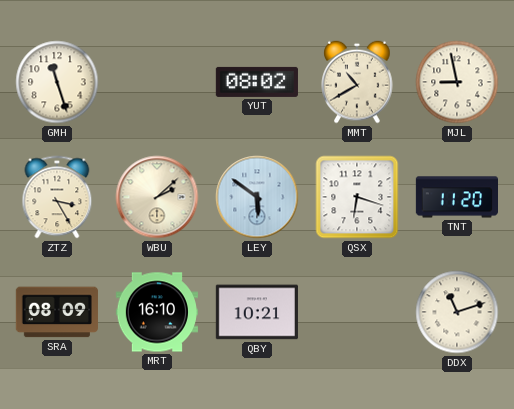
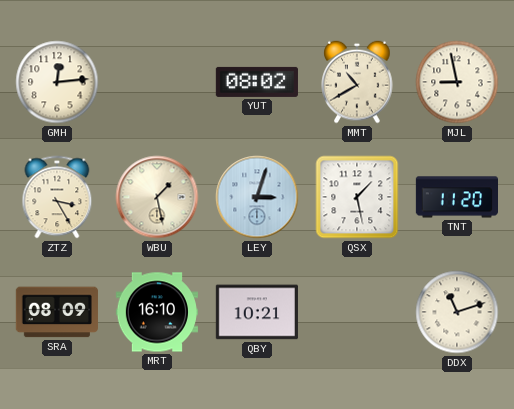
GMH: 11:27 -> 12:14
WBU: 2:08 -> 1:28
LEY: 5:51 -> 3:03
QSX: 6:18 -> 1:28
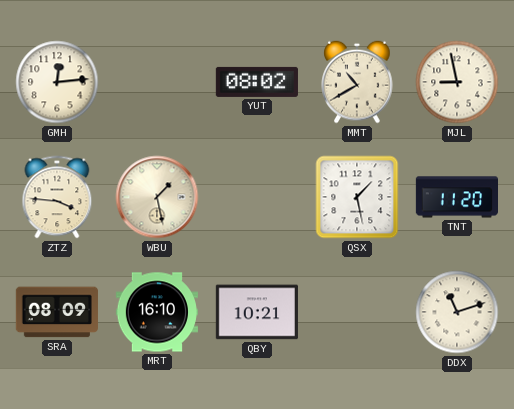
ZTZ: 3:25 -> 3:46
LEY: 3:03 -> none
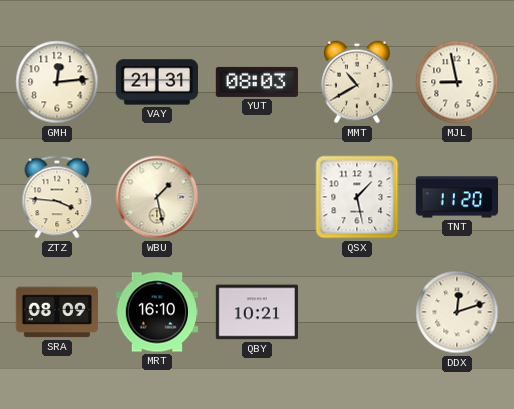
VAY: none -> 21:31
YUT: 08:02 -> 08:03
DDX: 11:12 -> 12:12
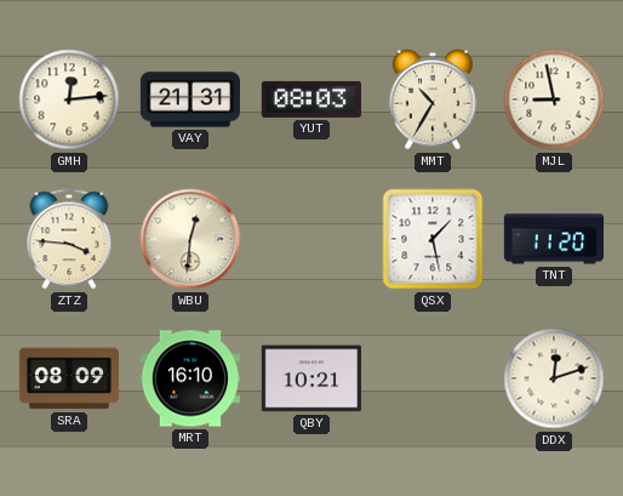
MMT: 10:40 -> 10:35
WBU: 1:28 -> 12:31
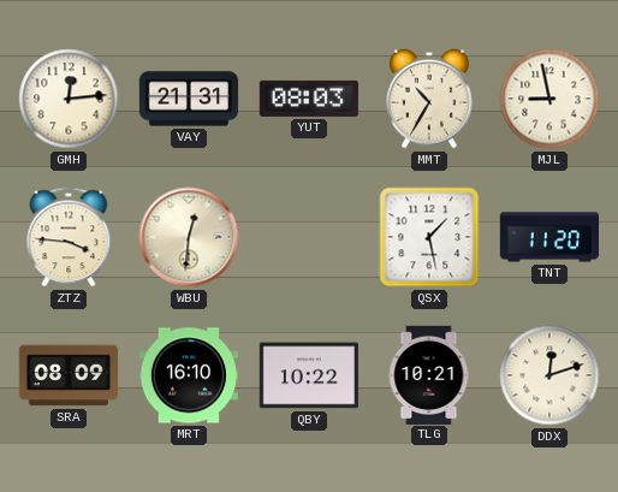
QBY: 10:21 -> 10:22
TLG: none -> 10:21
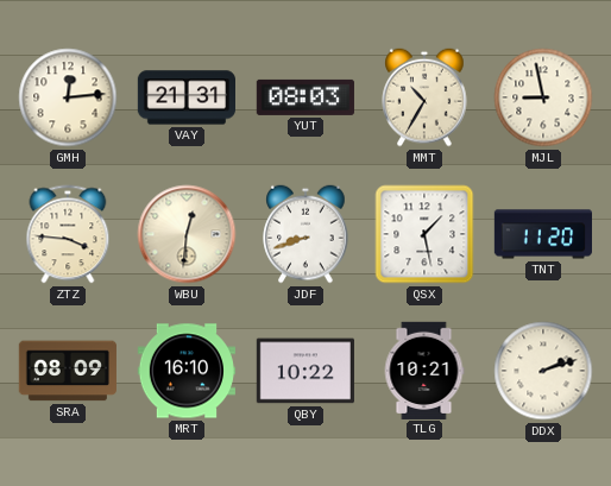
JDF: none -> 8:42
DDX: 12:12 -> 2:12
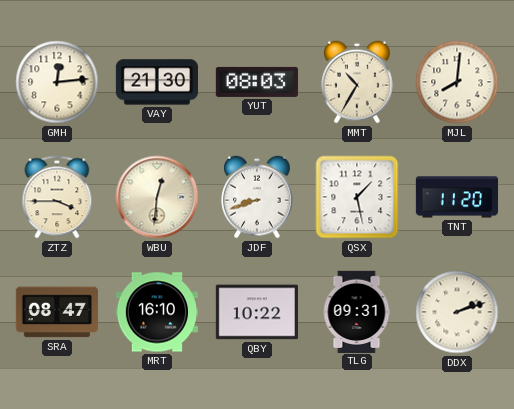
VAY: 21:31 -> 21:30
MJL: 8:58 -> 8:01
ZTZ: 3:46 -> 3:45
SRA: 08:09 -> 08:47
TLG: 10:21 -> 09:31
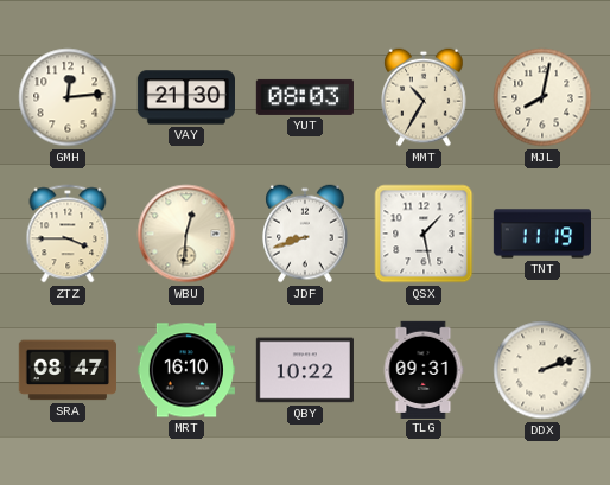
MJL: 8:01 -> 8:02
TNT: 11:20 -> 11:19
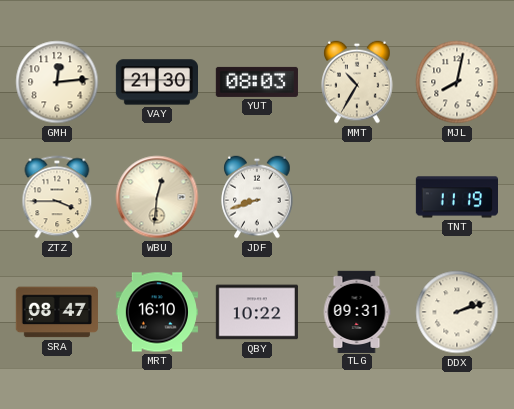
QSX: 1:28 -> none
